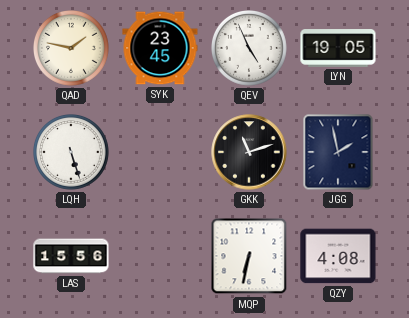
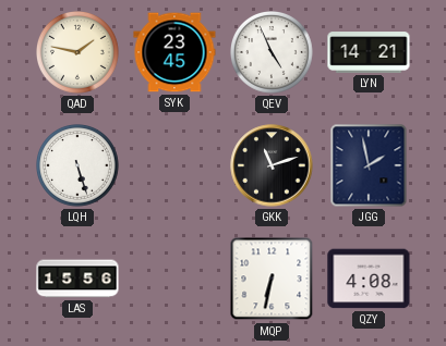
LYN: 19:05 -> 14:21
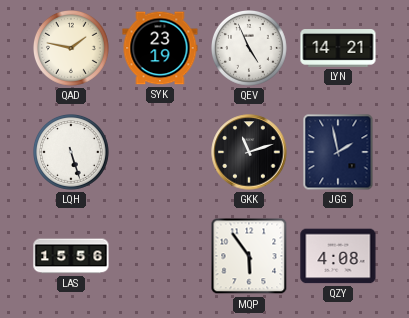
SYK: 23:45 -> 23:19
MQP: 6:32 -> 5:54
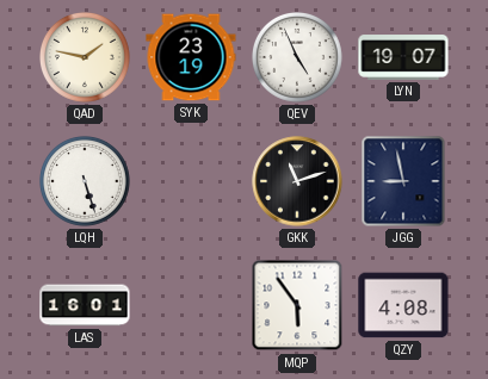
LYN: 14:21 -> 19:07
JGG: 1:58 -> 8:58
LAS: 15:56 -> 16:01
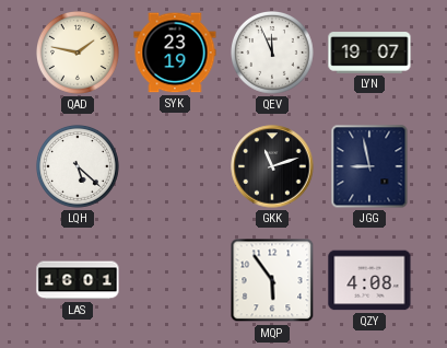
QEV: 4:56 -> 11:56
LQH: 5:27 -> 5:22
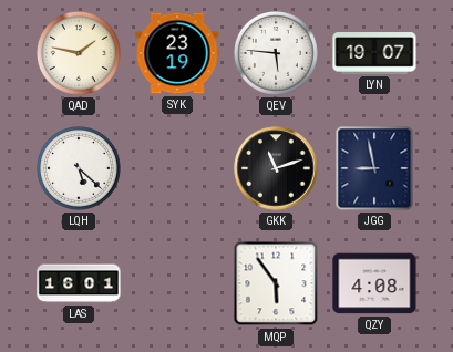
QEV: 11:56 -> 5:46
